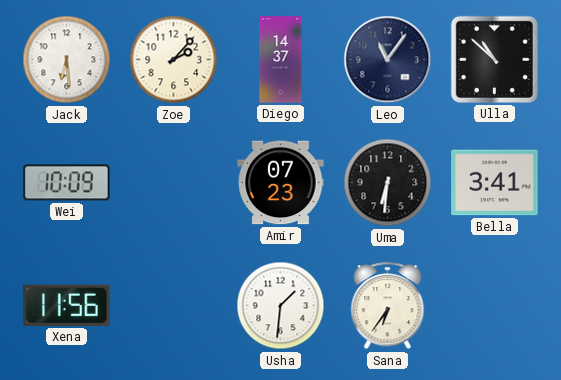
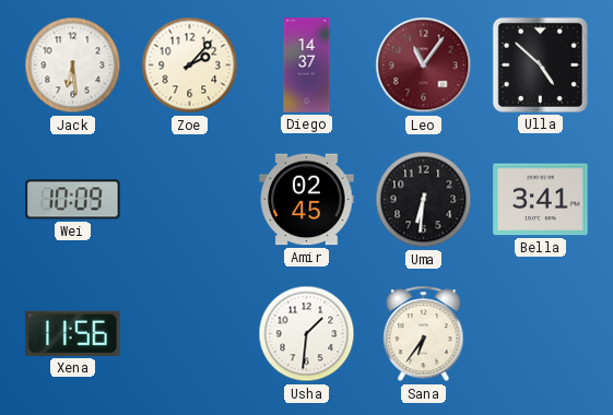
Leo dial: navy -> burgundy
Ulla: 10:52 -> 4:52
Amir: 07:23 -> 02:45
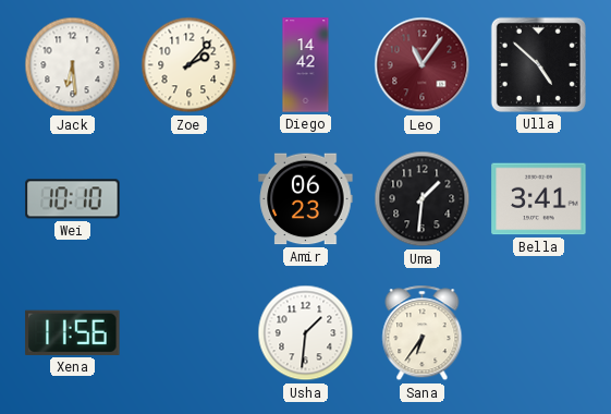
Diego: 14:37 -> 14:42
Wei: 10:09 -> 10:10
Amir: 02:45 -> 06:23
Uma: 6:31 -> 1:31
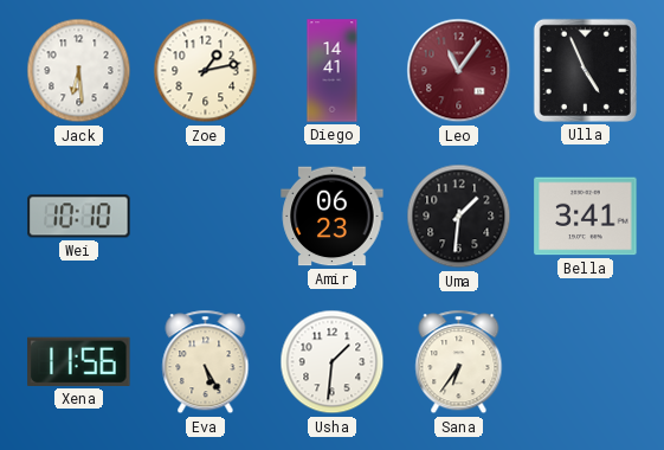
Zoe: 2:07 -> 1:13
Diego: 14:42 -> 14:41
Ulla: 4:52 -> 4:56
Eva: none -> 5:25
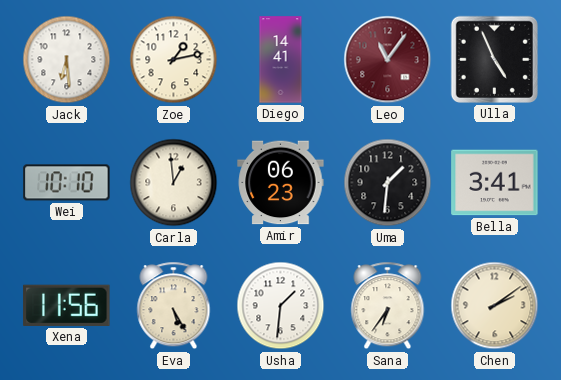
Carla: none -> 12:59
Chen: none -> 2:09
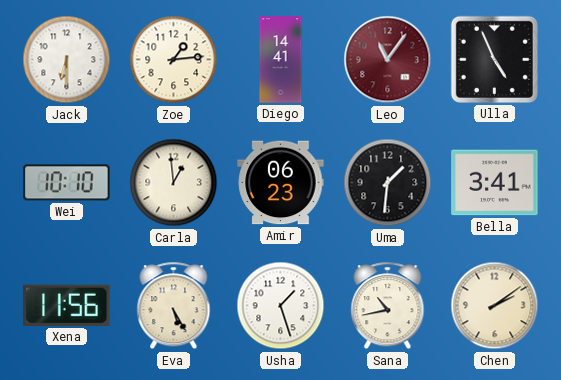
Jack: 6:29 -> 6:30
Zoe: 1:13 -> 1:14
Usha: 1:31 -> 1:27
Sana: 6:36 -> 10:43
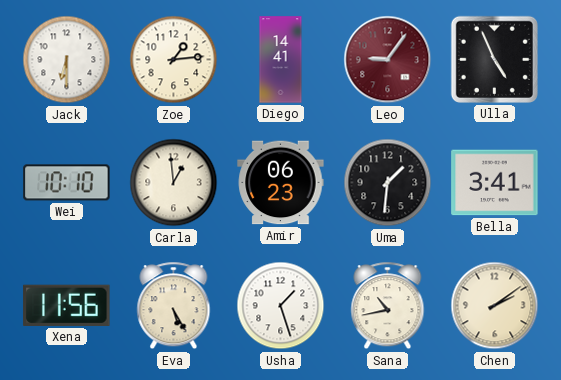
Leo: 11:06 -> 9:06
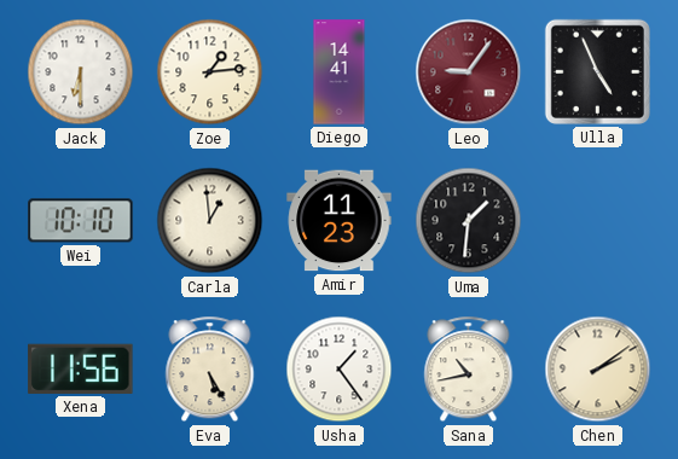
Amir: 06:23 -> 11:23
Bella: 3:41 -> none
Usha: 1:27 -> 1:24
